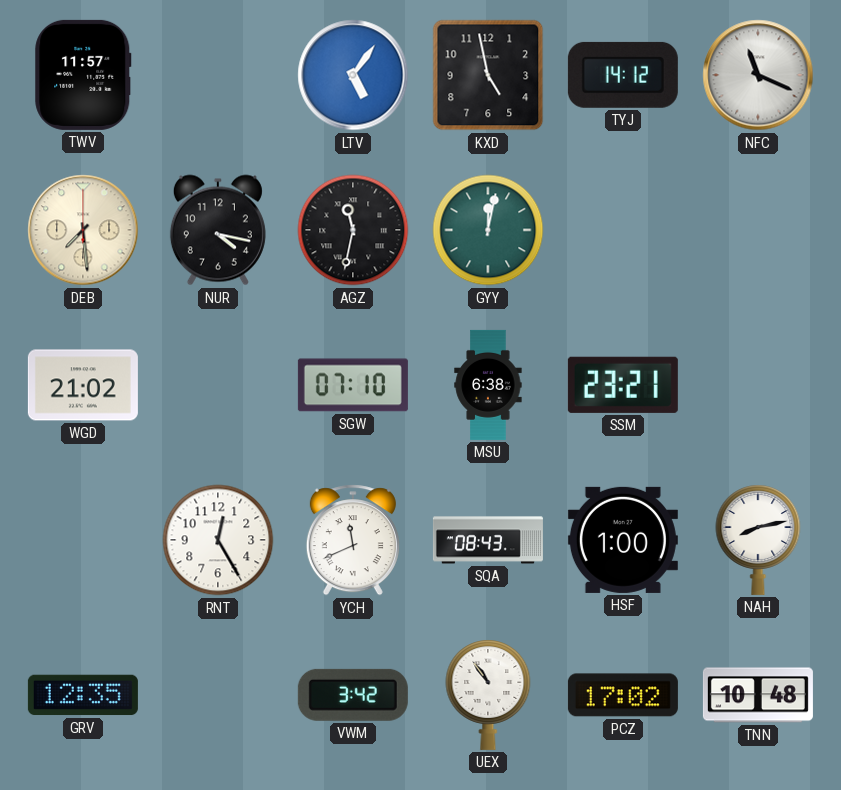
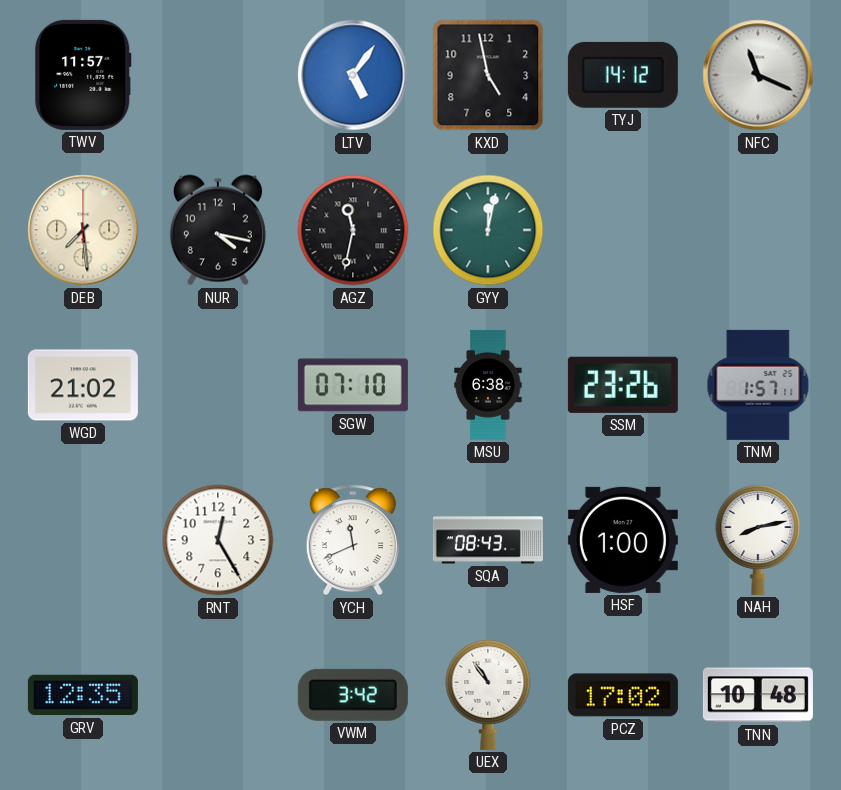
SSM: 23:21 -> 23:26
TNM: none -> 1:57
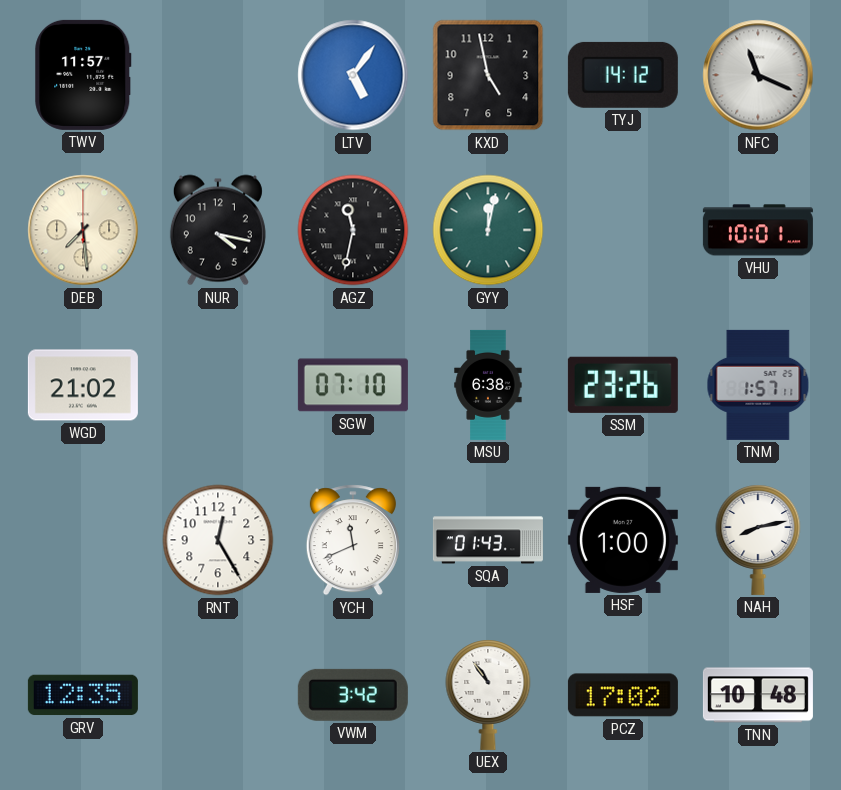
VHU: none -> 10:01
SQA: 08:43 -> 01:43
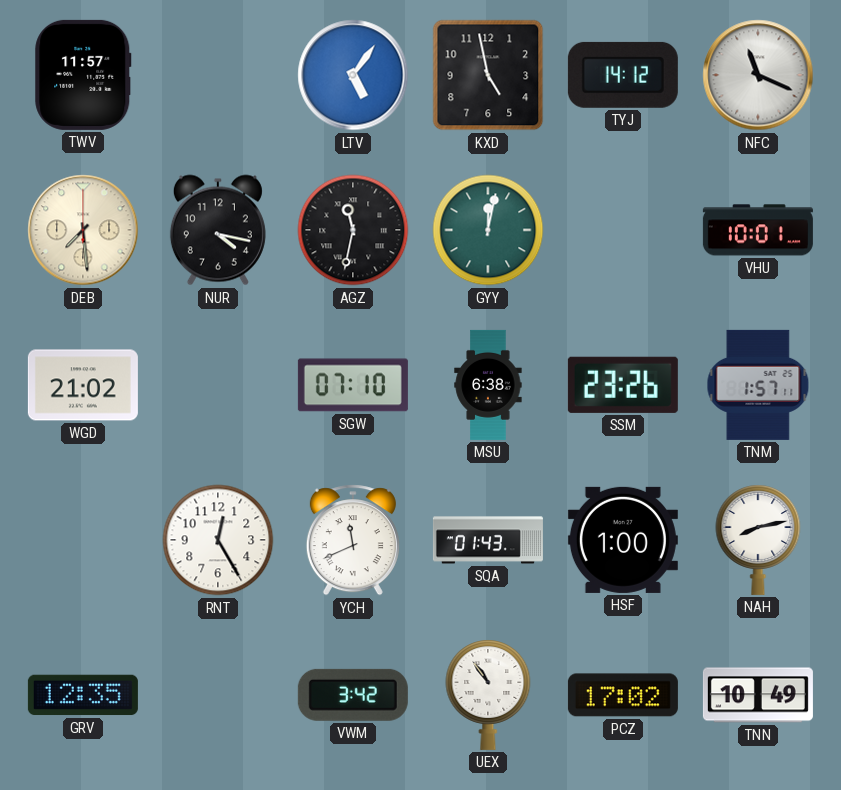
TNN: 10:48 -> 10:49
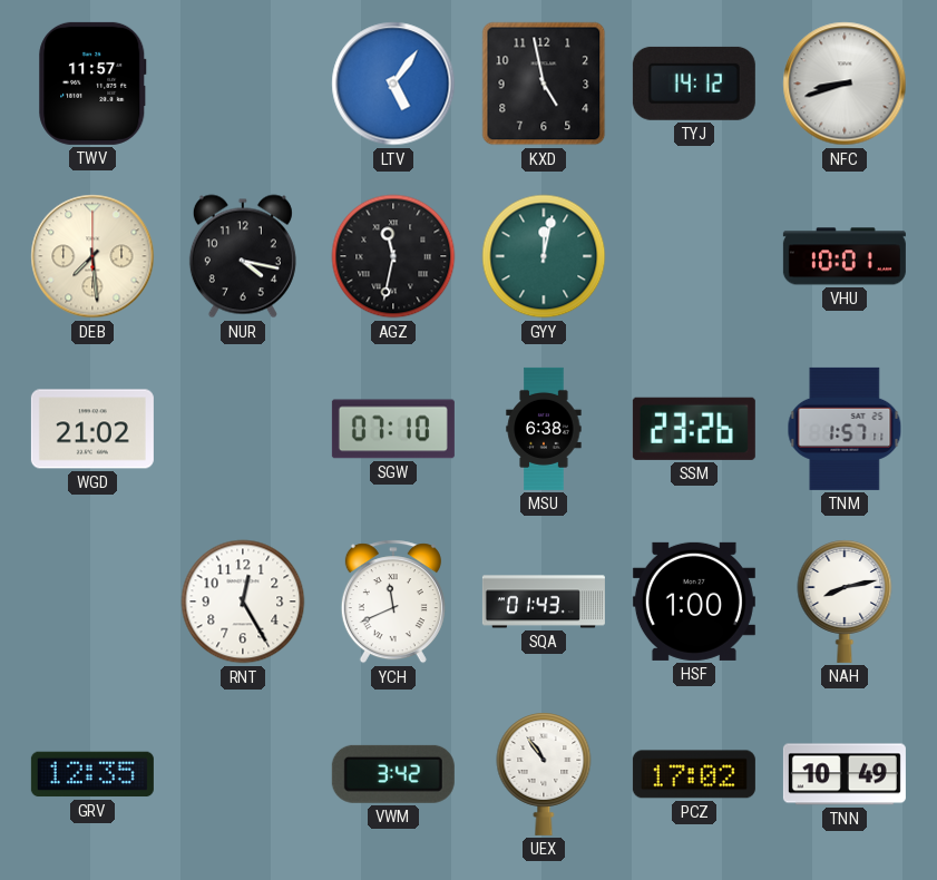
NFC: 11:19 -> 8:42
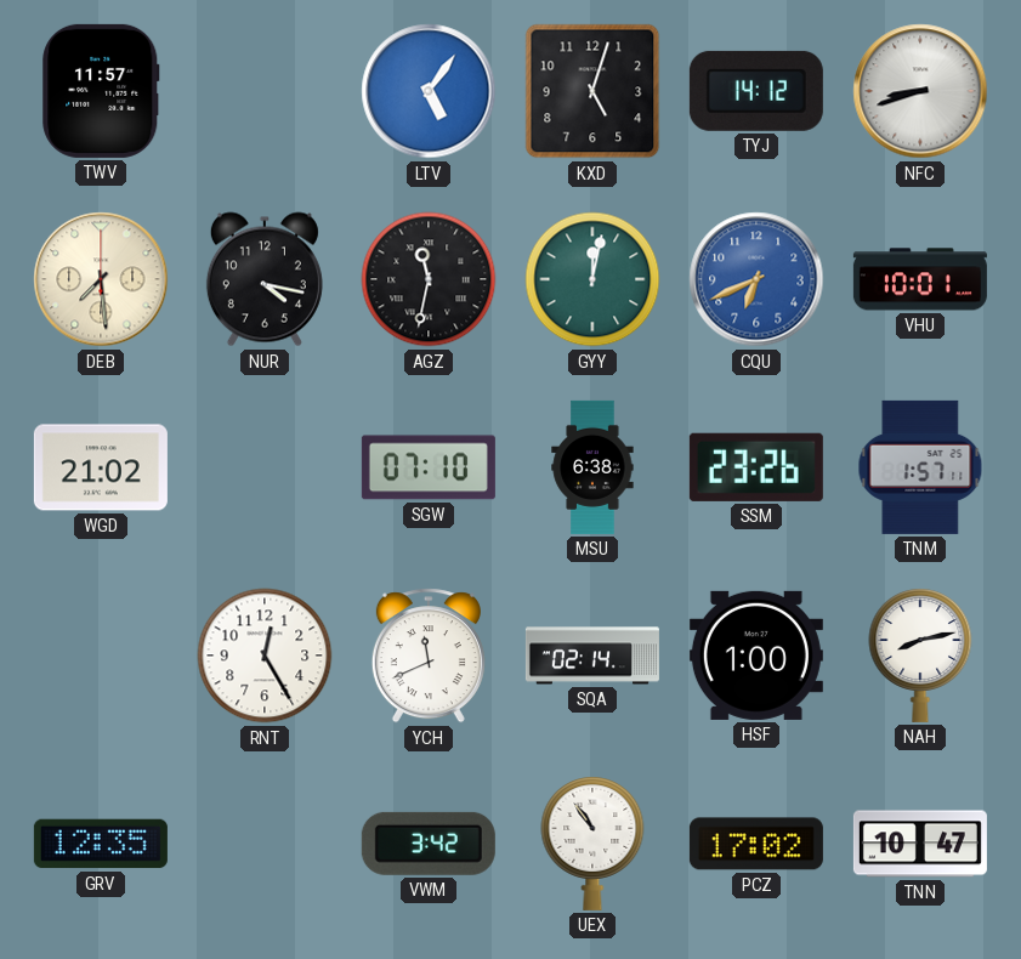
KXD: 4:58 -> 5:03
CQU: none -> 6:41
SQA: 01:43 -> 02:14
TNN: 10:49 -> 10:47
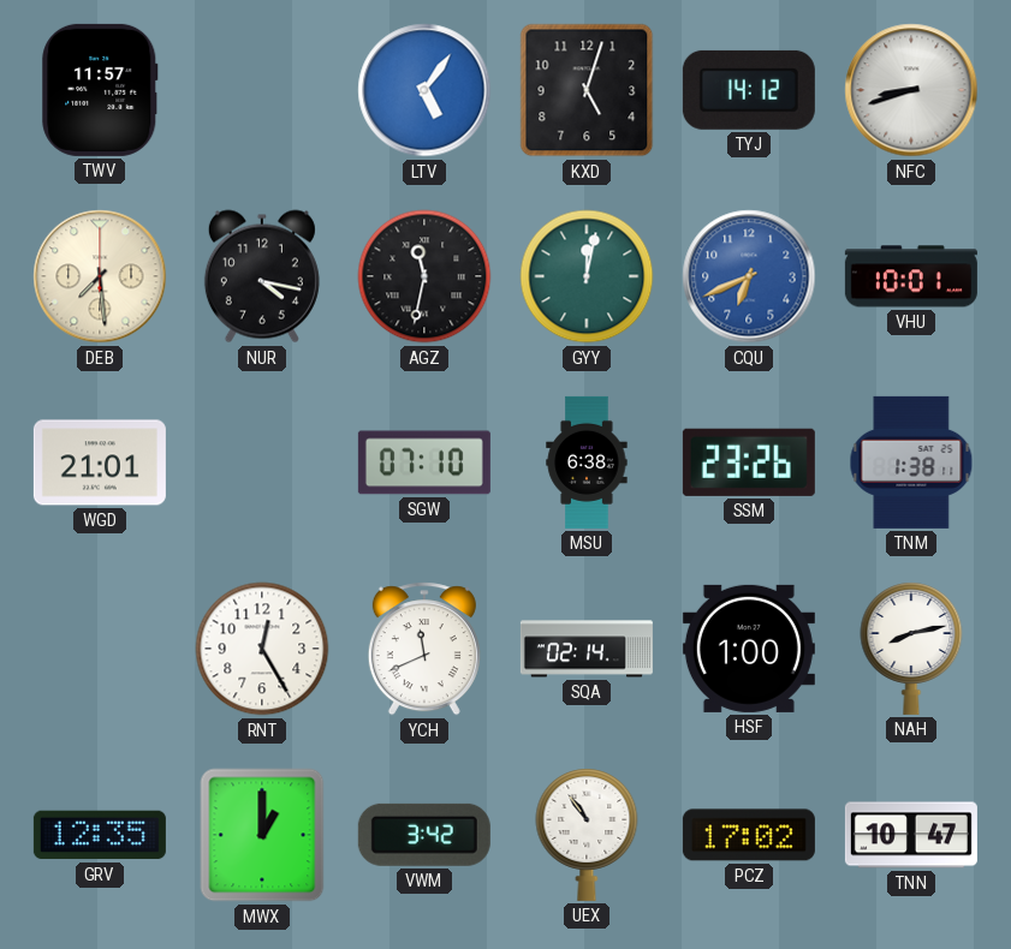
WGD: 21:02 -> 21:01
TNM: 1:57 -> 1:38
MWX: none -> 1:00
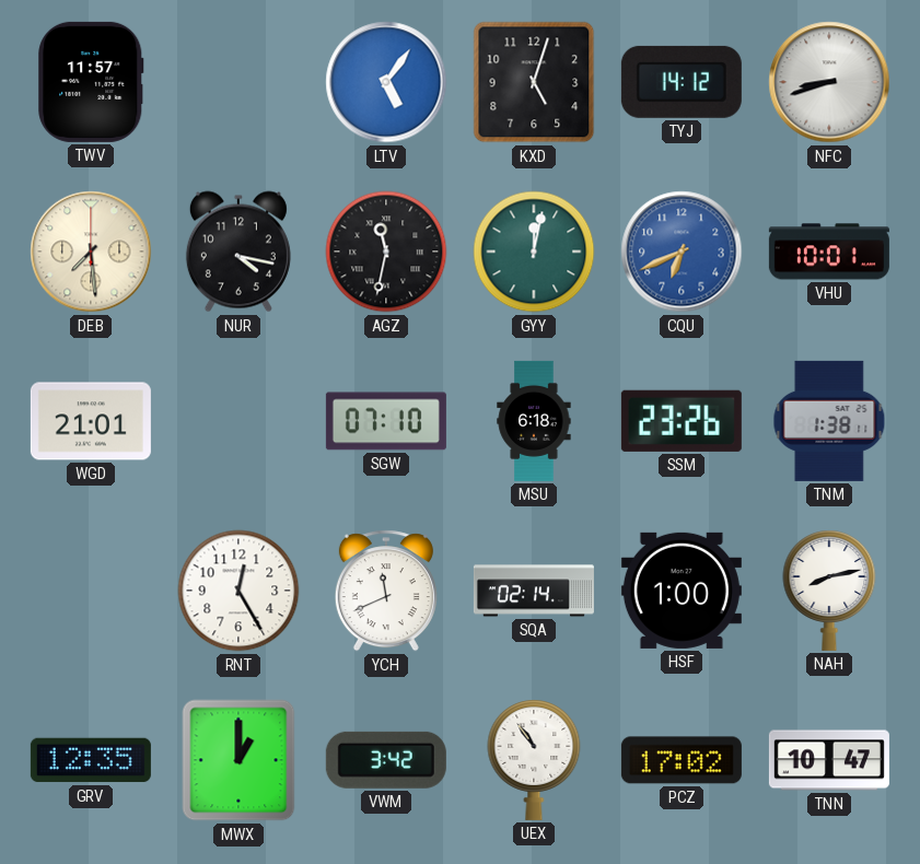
MSU: 6:38 -> 6:18
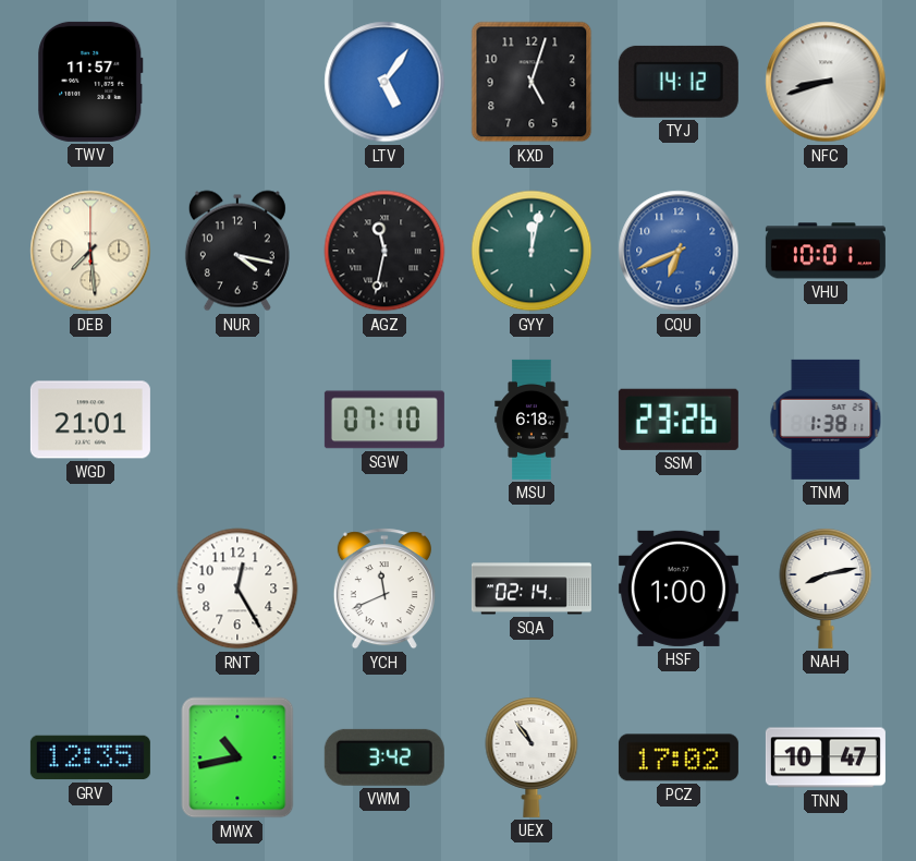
MWX: 1:00 -> 10:43
